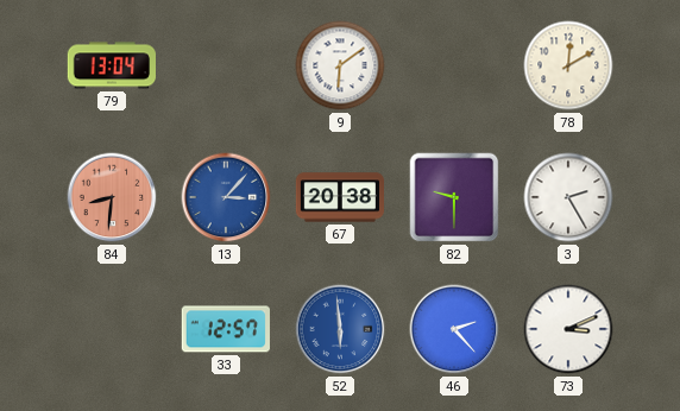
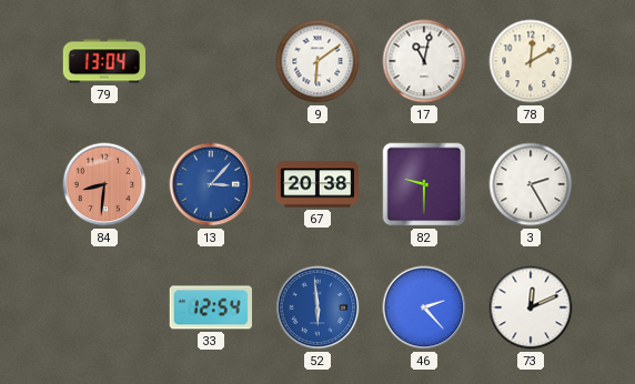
17: none -> 11:02
33: 12:57 -> 12:54
73: 3:11 -> 12:11
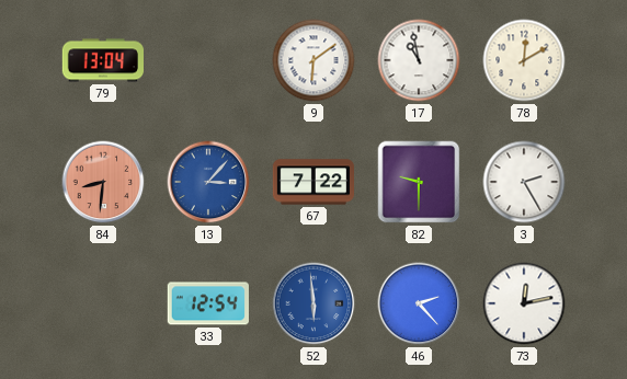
17: 11:02 -> 10:58
67: 20:38 -> 7:22
73: 12:11 -> 12:13
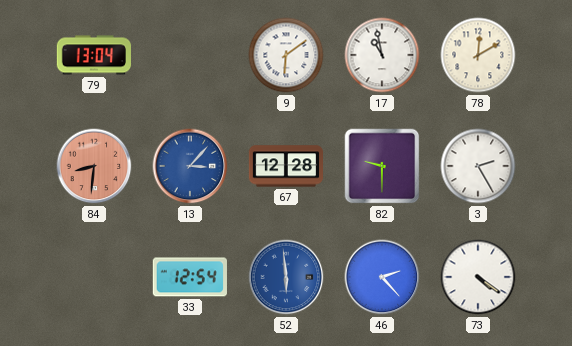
67: 7:22 -> 12:28
73: 12:13 -> 4:21
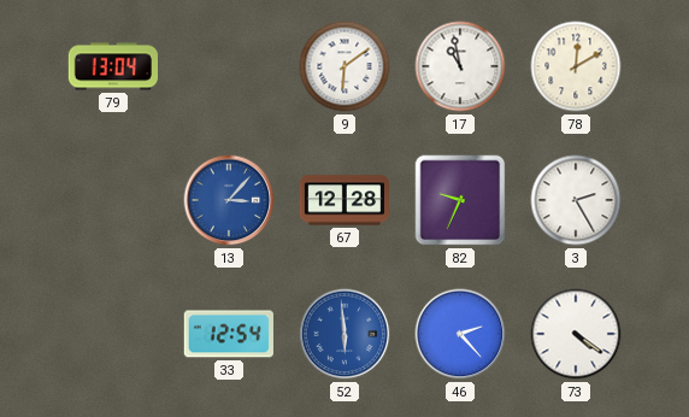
84: 8:31 -> none
82: 9:30 -> 9:34
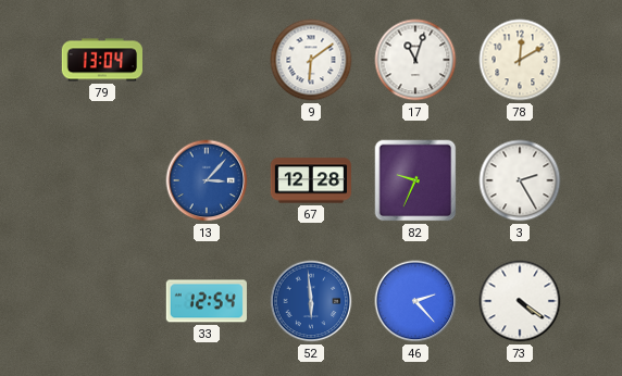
17: 10:58 -> 11:03
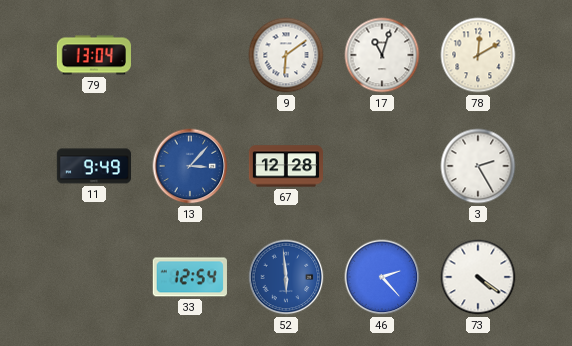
11: none -> 9:49
82: 9:34 -> none
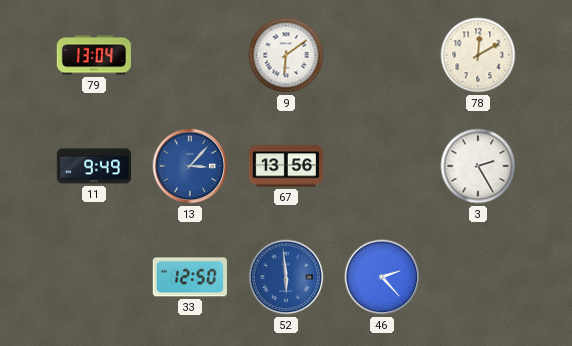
17: 11:03 -> none
67: 12:28 -> 13:56
33: 12:54 -> 12:50
73: 4:21 -> none
